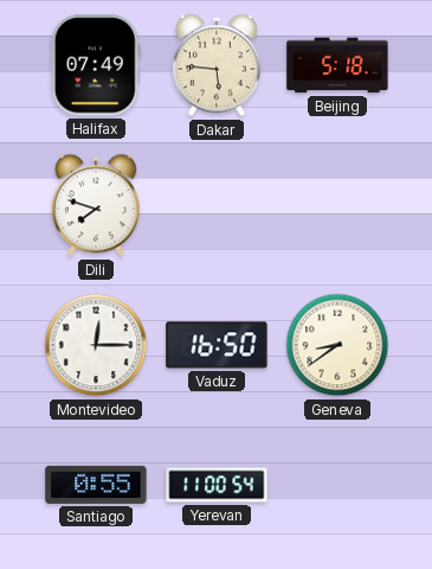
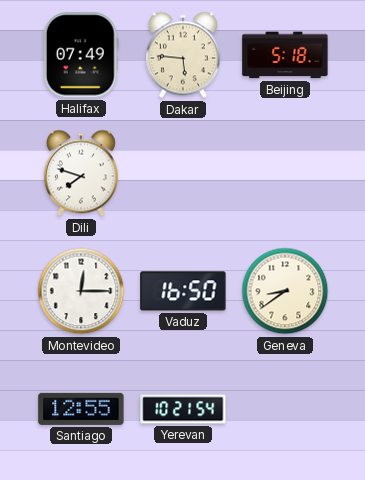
Santiago: 0:55 -> 12:55
Yerevan: 11:00 -> 10:21
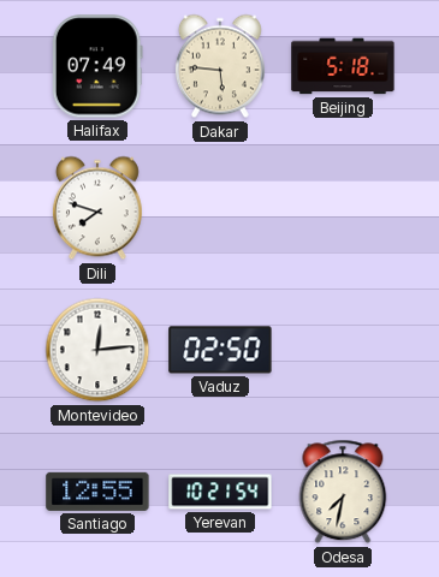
Montevideo: 12:15 -> 12:14
Vaduz: 16:50 -> 02:50
Geneva: 8:39 -> none
Odesa: none -> 7:32
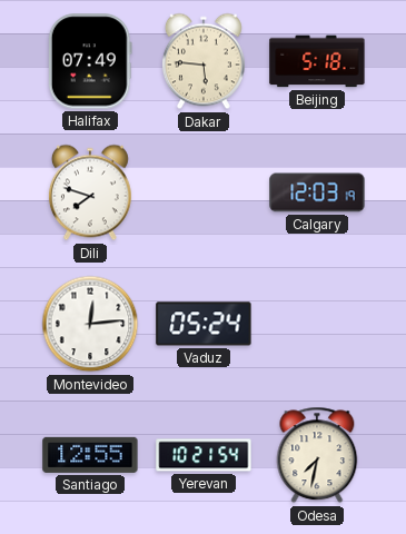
Calgary: none -> 12:03
Vaduz: 02:50 -> 05:24
